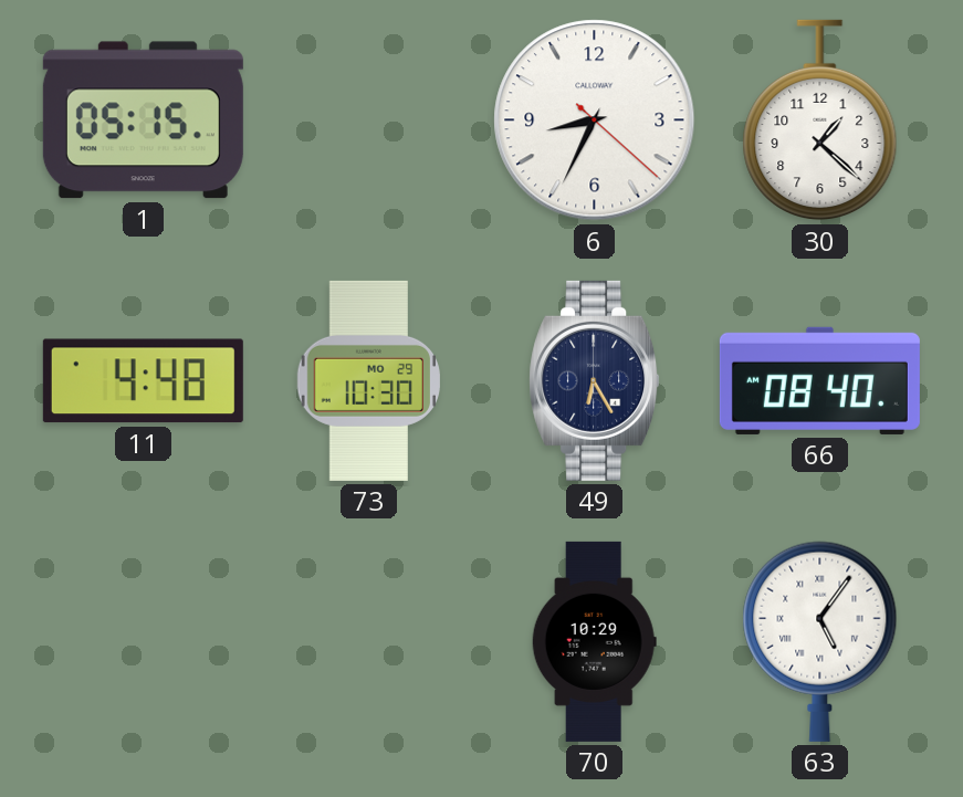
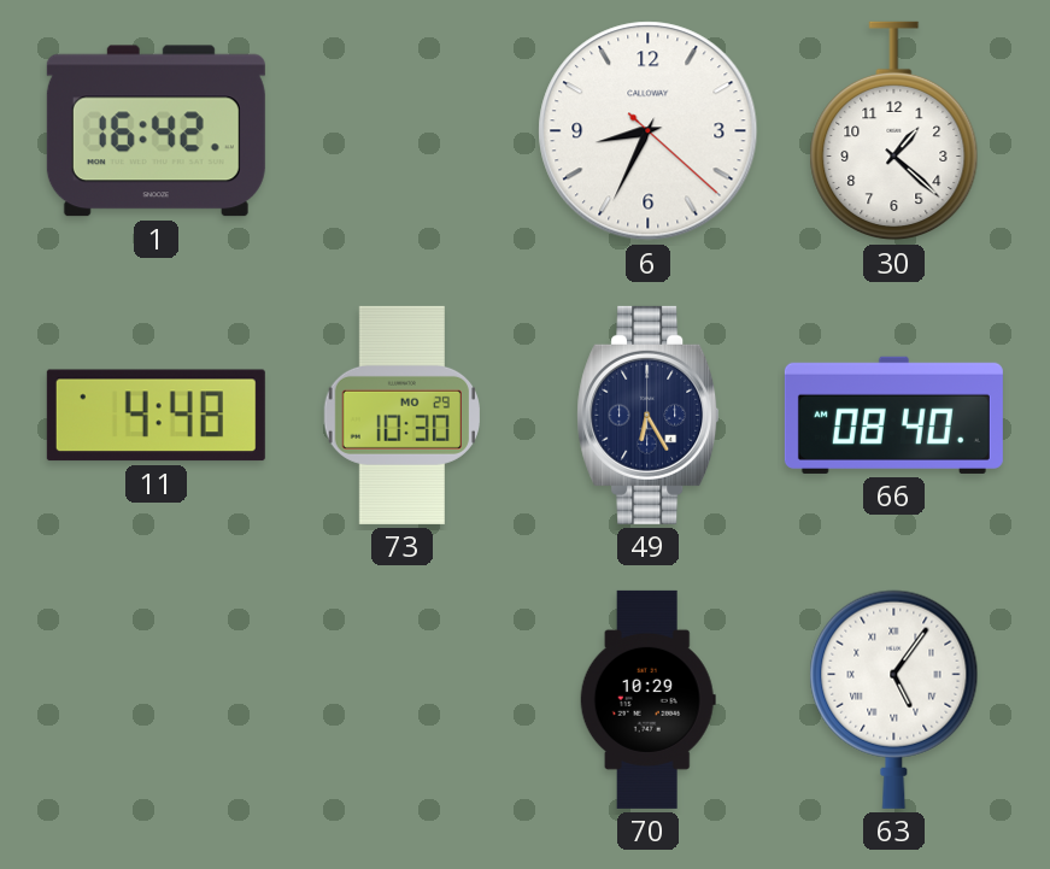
1: 05:15 -> 16:42
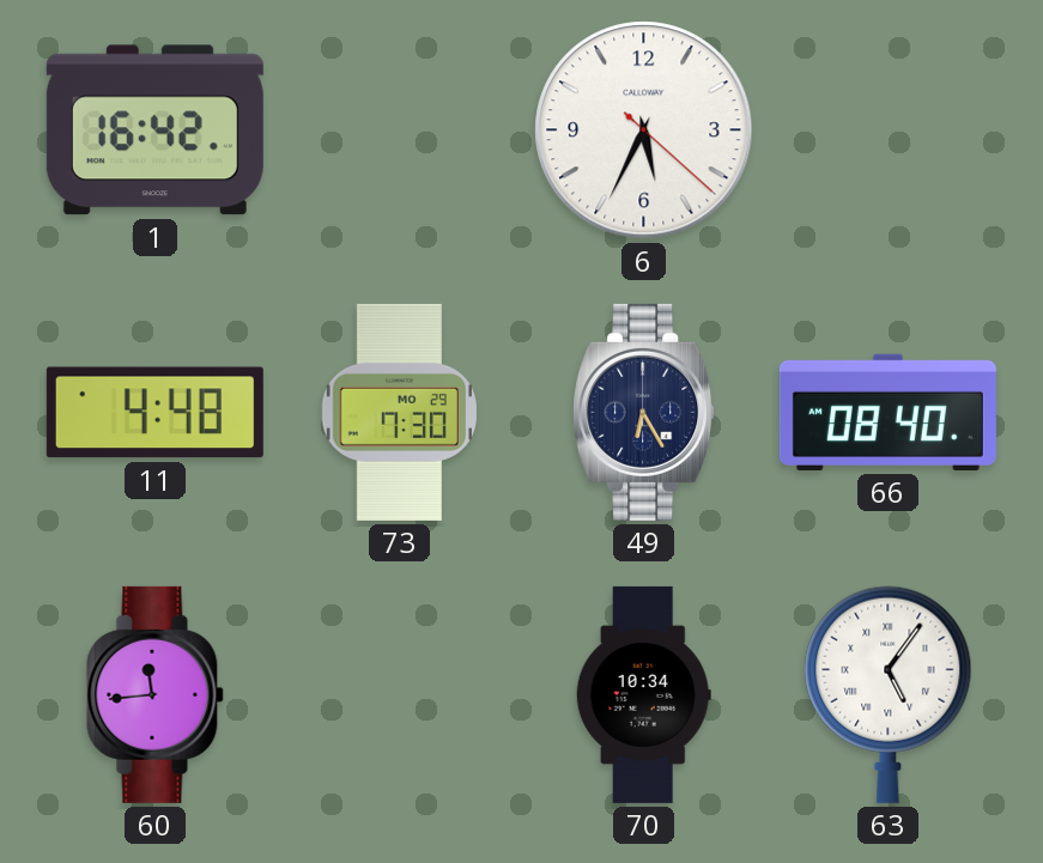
6: 8:34 -> 5:34
30: 1:22 -> none
73: 10:30 -> 7:30
60: none -> 11:44
70: 10:29 -> 10:34
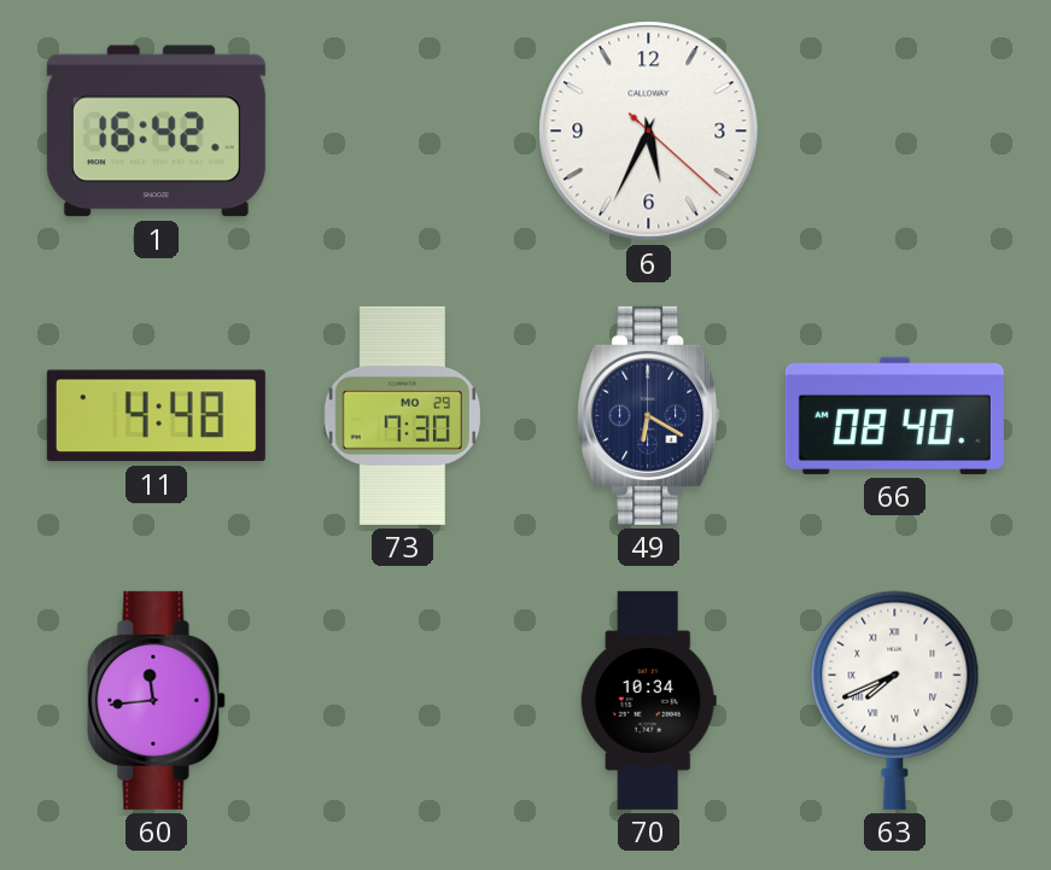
49: 6:25 -> 6:20
63: 5:06 -> 7:41
